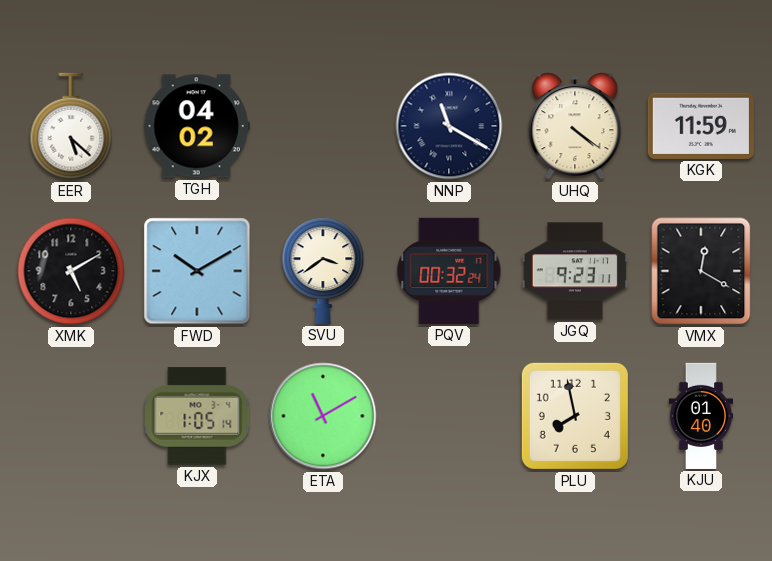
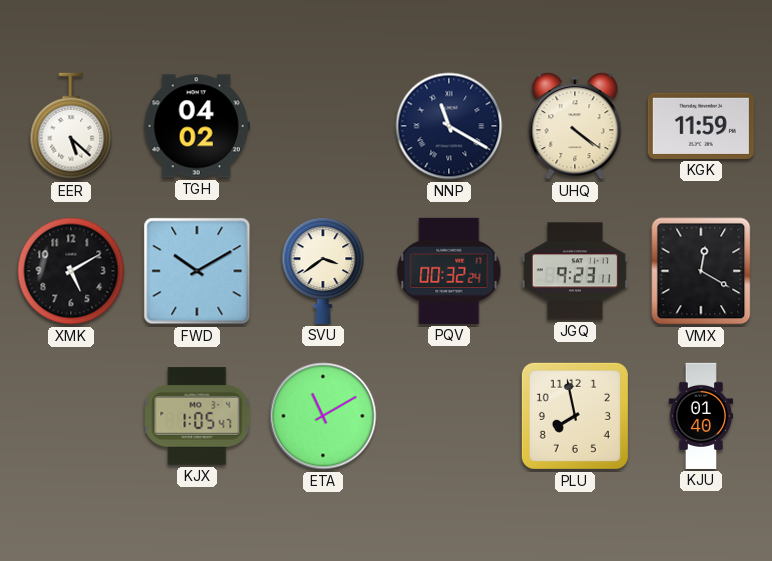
KJX: 1:05:14 -> 1:05:47
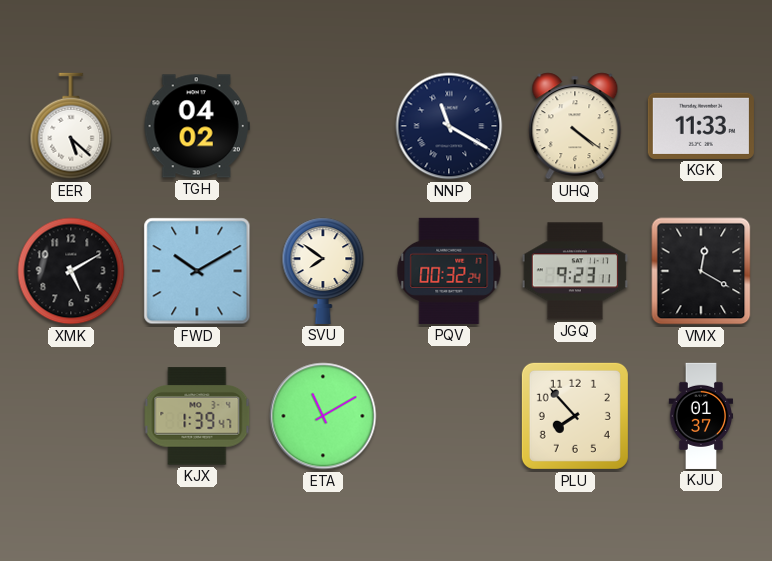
KGK: 11:59 -> 11:33
SVU: 3:39 -> 7:51
KJX: 1:05 -> 1:39
PLU: 7:58 -> 7:53
KJU: 01:40 -> 01:37
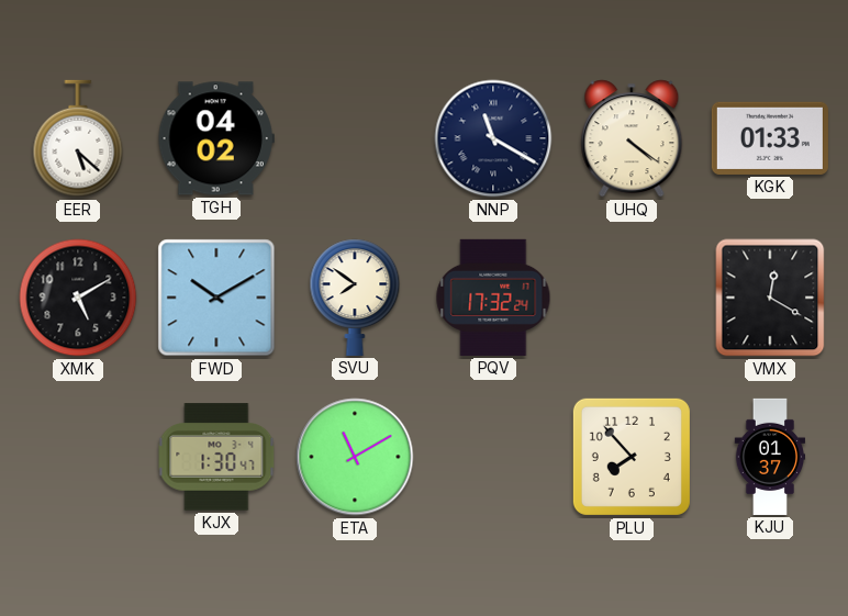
KGK: 11:33 -> 01:33
PQV: 00:32 -> 17:32
JGQ: 9:23 -> none
KJX: 1:39 -> 1:30
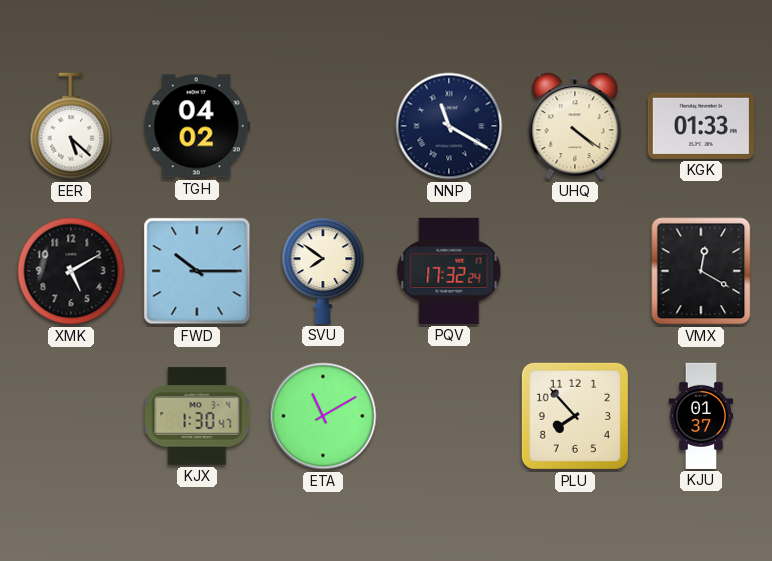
FWD: 10:10 -> 10:15
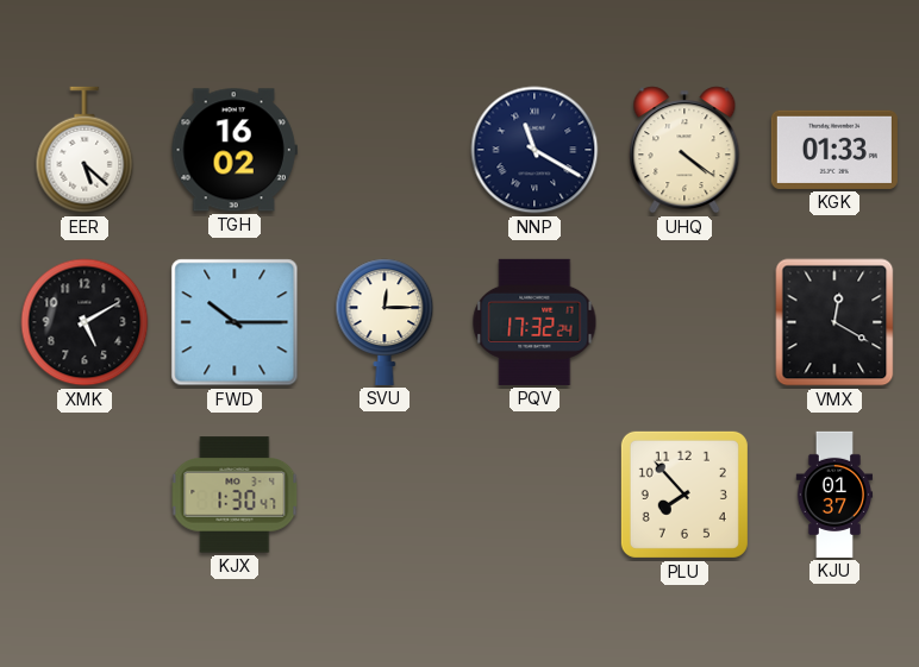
TGH: 04:02 -> 16:02
SVU: 7:51 -> 12:15
ETA: 11:10 -> none
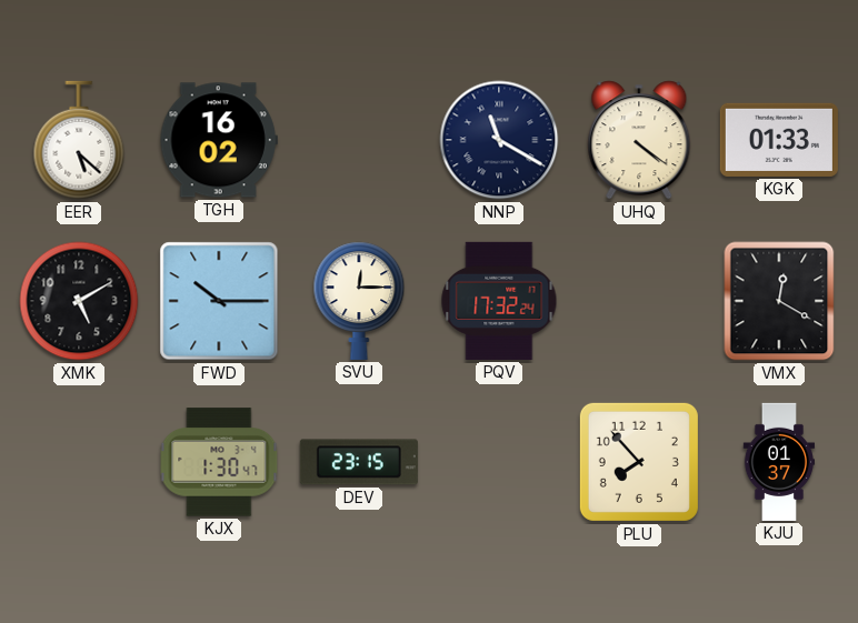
DEV: none -> 23:15
